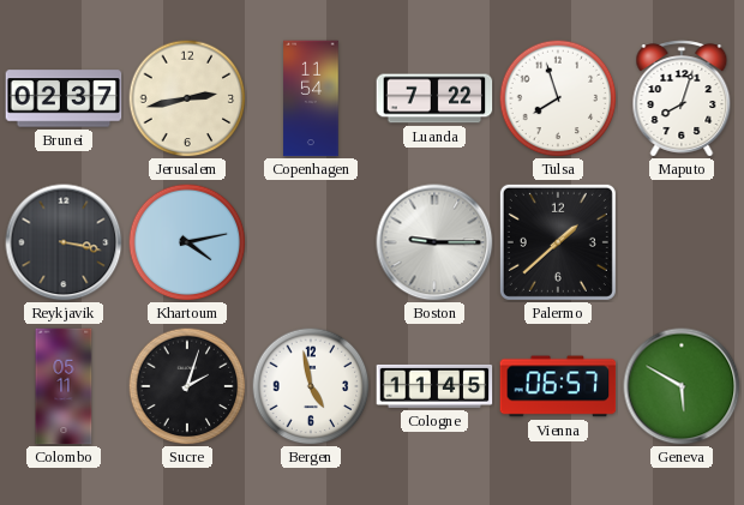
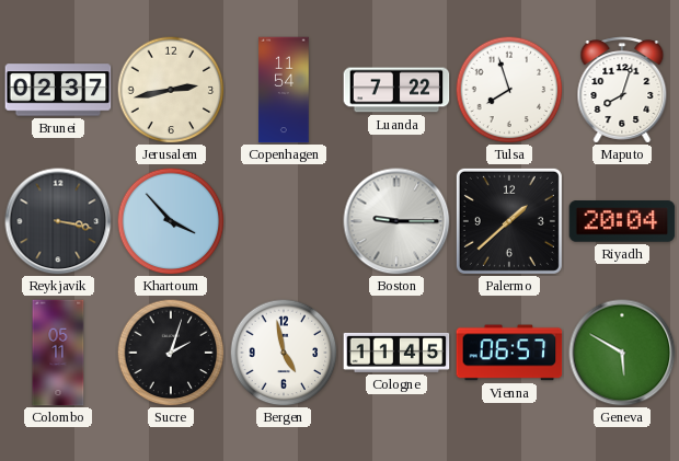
Khartoum: 4:13 -> 3:53
Riyadh: none -> 20:04
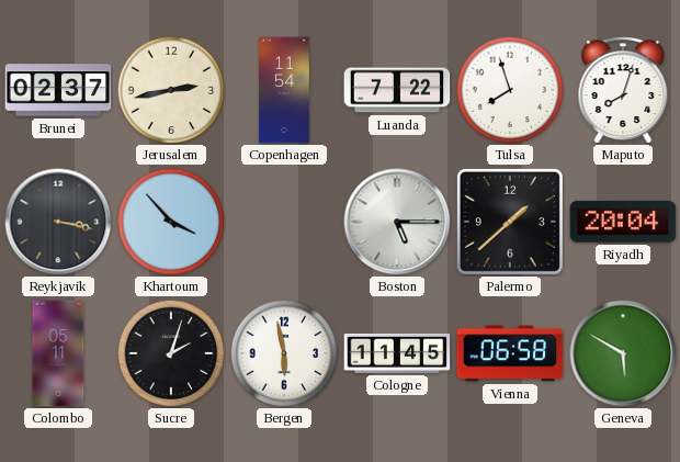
Boston: 9:15 -> 5:15
Bergen: 4:58 -> 5:58
Vienna: 06:57 -> 06:58
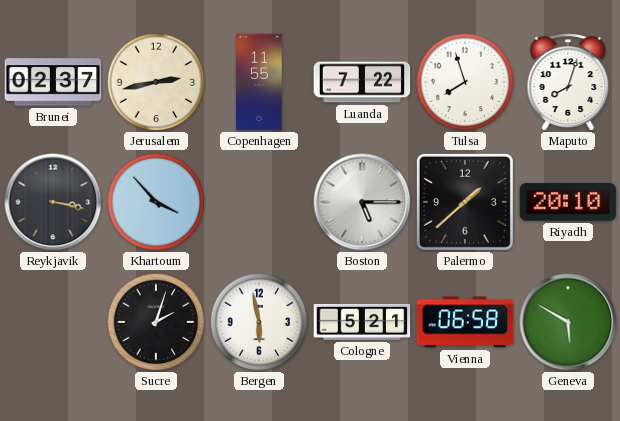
Copenhagen: 11:54 -> 11:55
Riyadh: 20:04 -> 20:10
Colombo: 05:11 -> none
Cologne: 11:45 -> 5:21
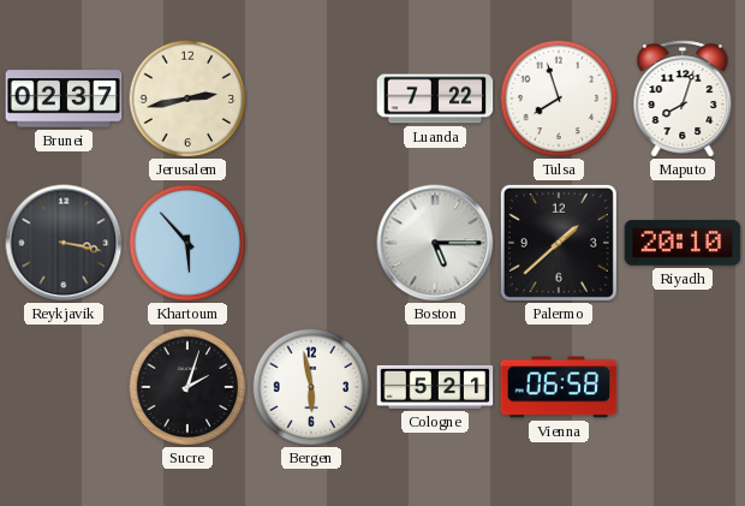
Copenhagen: 11:55 -> none
Khartoum: 3:53 -> 5:53
Geneva: 5:50 -> none
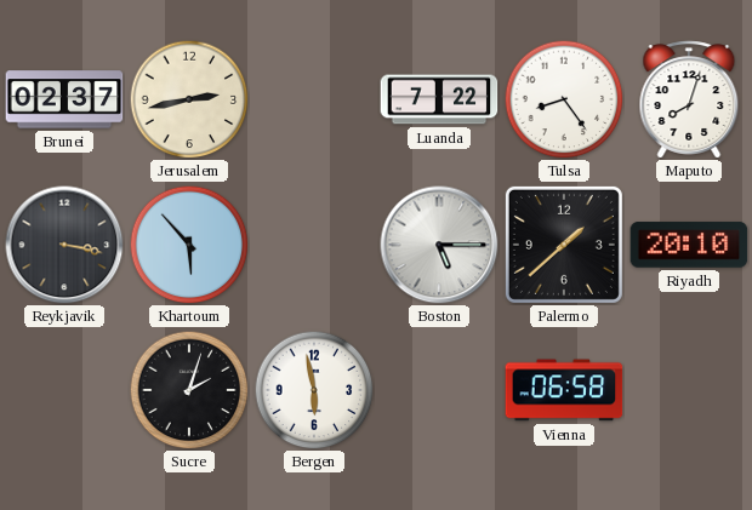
Tulsa: 7:57 -> 8:24
Cologne: 5:21 -> none
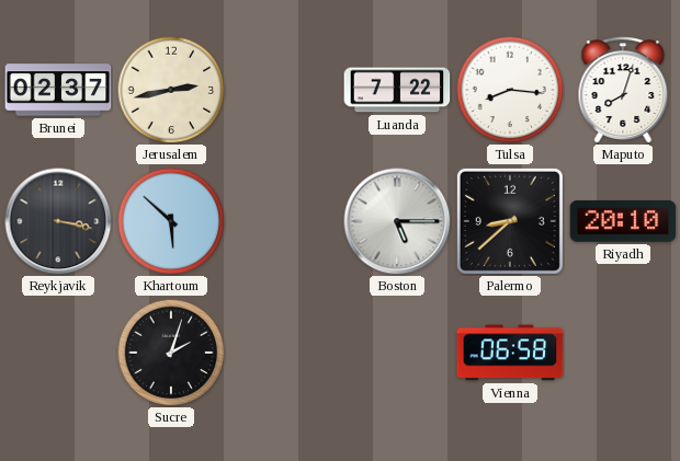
Tulsa: 8:24 -> 8:16
Khartoum: 5:53 -> 5:52
Palermo: 1:38 -> 8:38
Bergen: 5:58 -> none
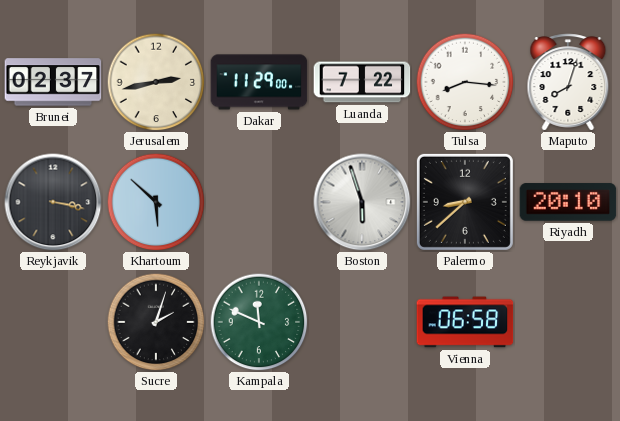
Dakar: none -> 11:29
Boston: 5:15 -> 5:57
Kampala: none -> 11:49
